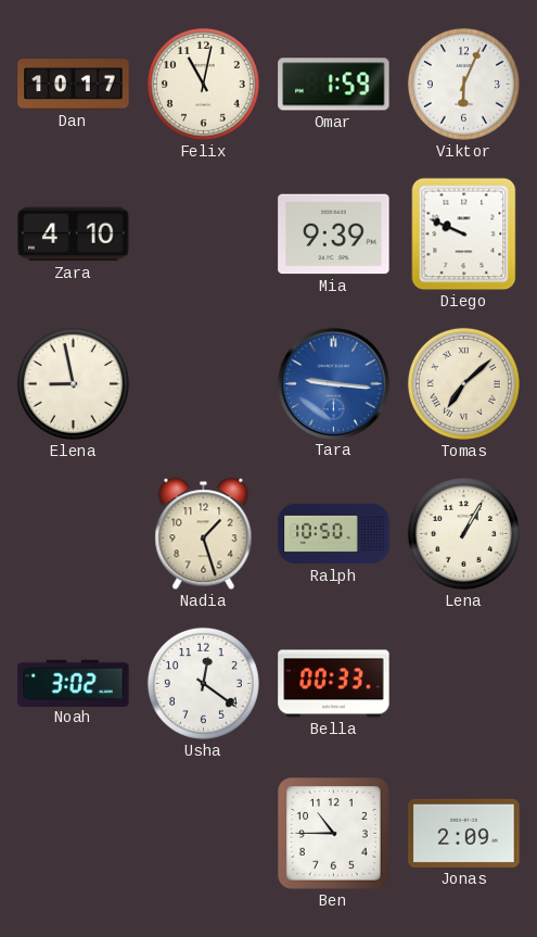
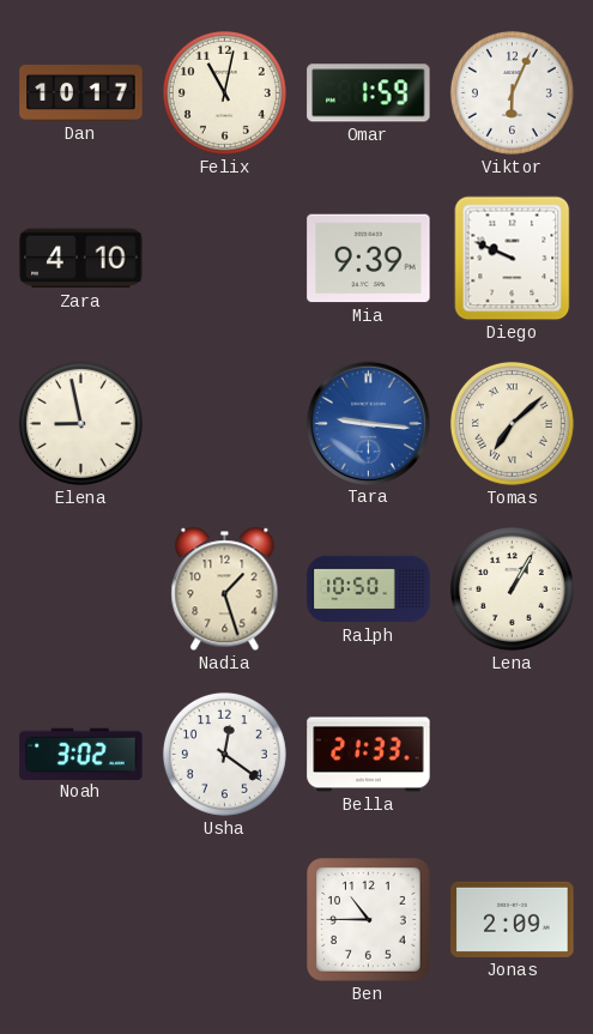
Bella: 00:33 -> 21:33
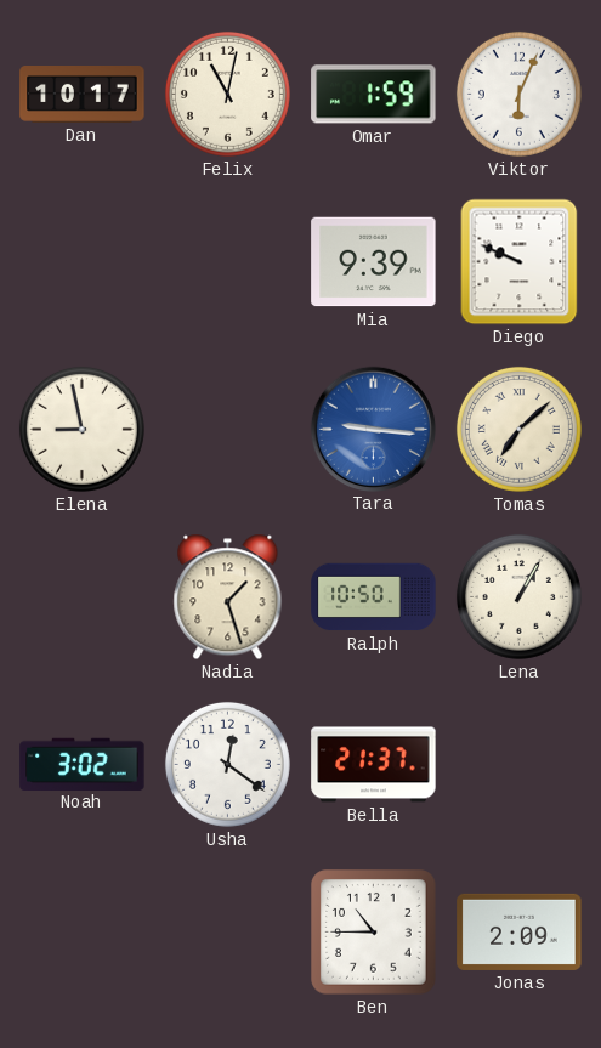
Zara: 4:10 -> none
Bella: 21:33 -> 21:37
